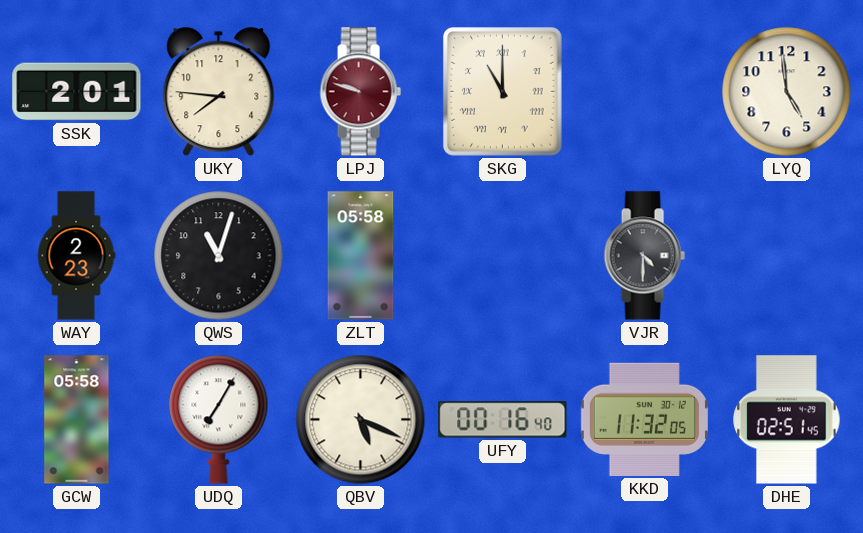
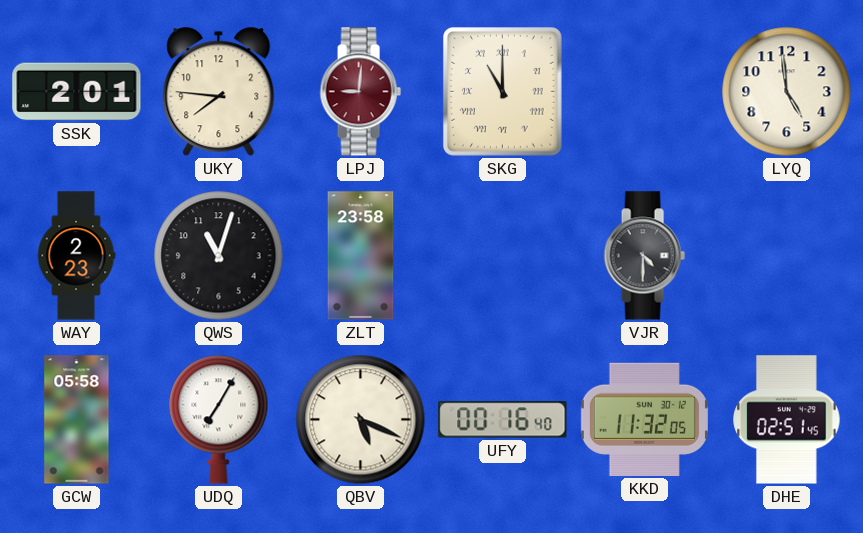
LPJ: 9:48 -> 9:01
ZLT: 05:58 -> 23:58
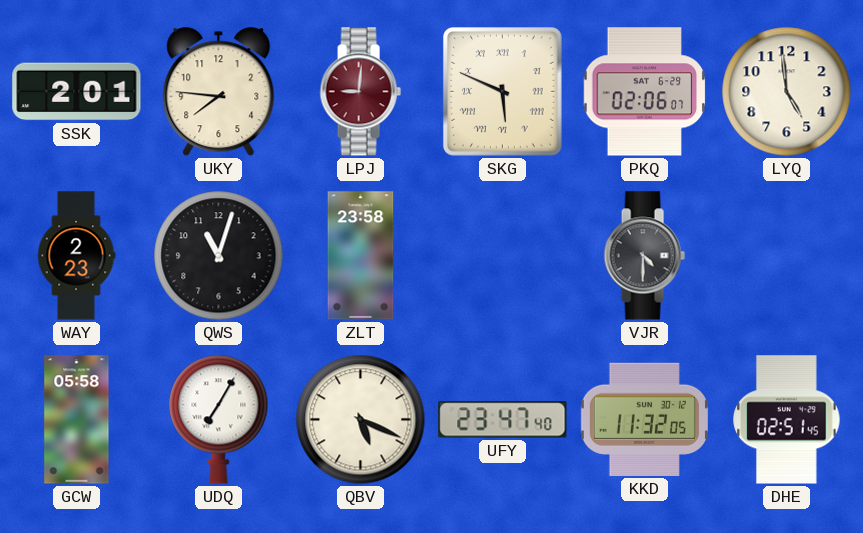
SKG: 11:00 -> 5:49
PKQ: none -> 02:06
UFY: 00:16 -> 23:47
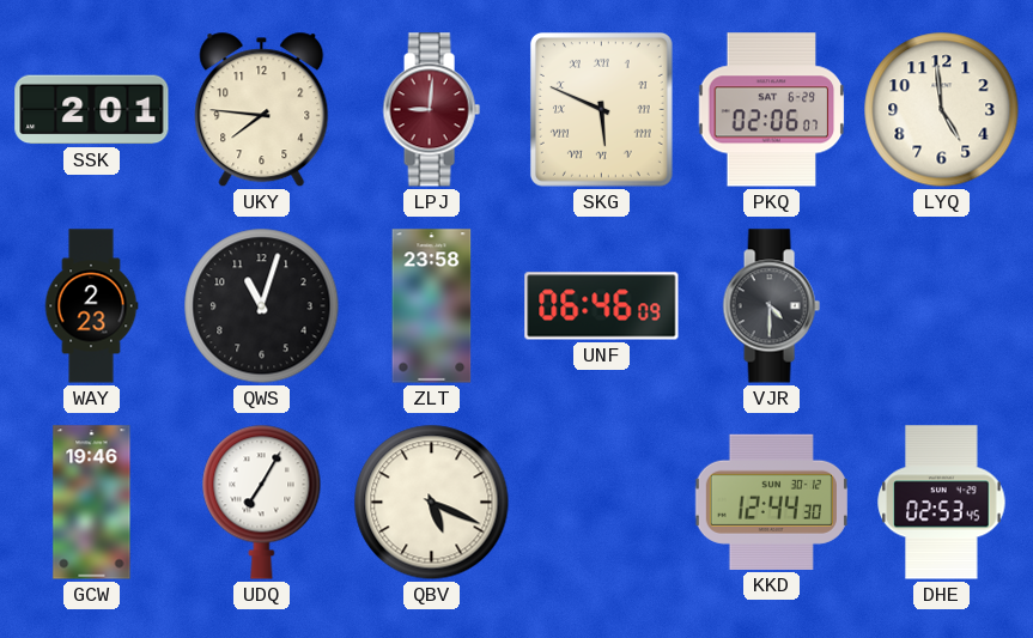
UNF: none -> 06:46
GCW: 05:58 -> 19:46
UFY: 23:47 -> none
KKD: 11:32 -> 12:44
DHE: 02:51 -> 02:53
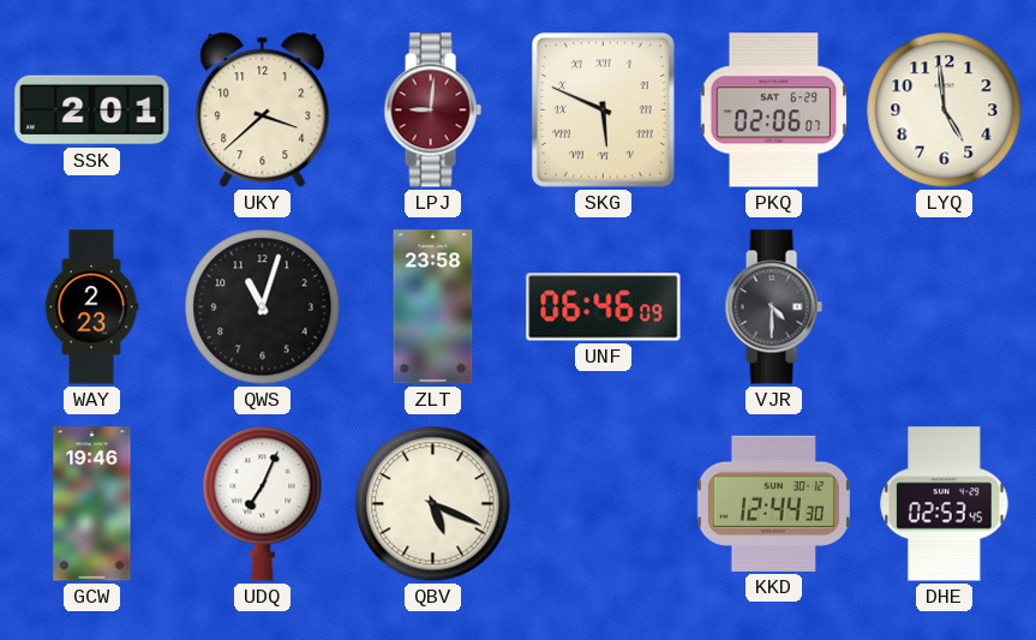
UKY: 7:46 -> 3:38
UDQ: 7:05 -> 7:04
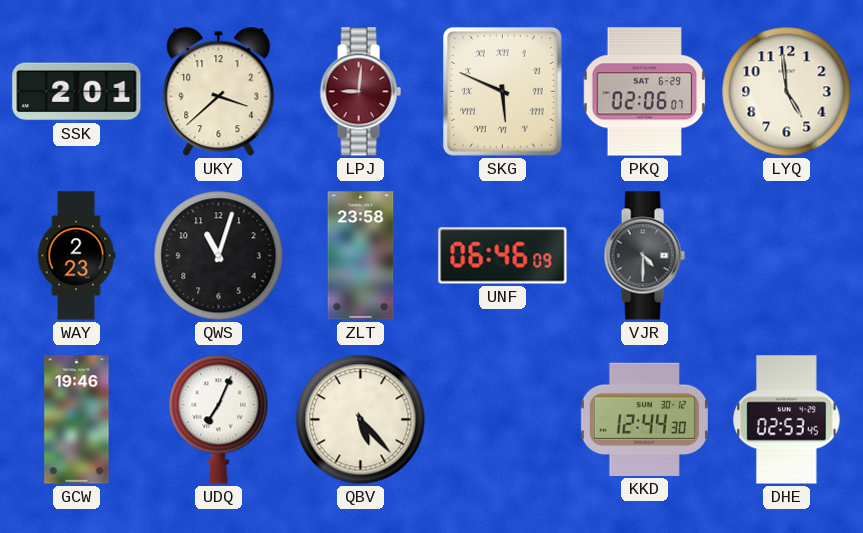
QBV: 5:19 -> 5:23
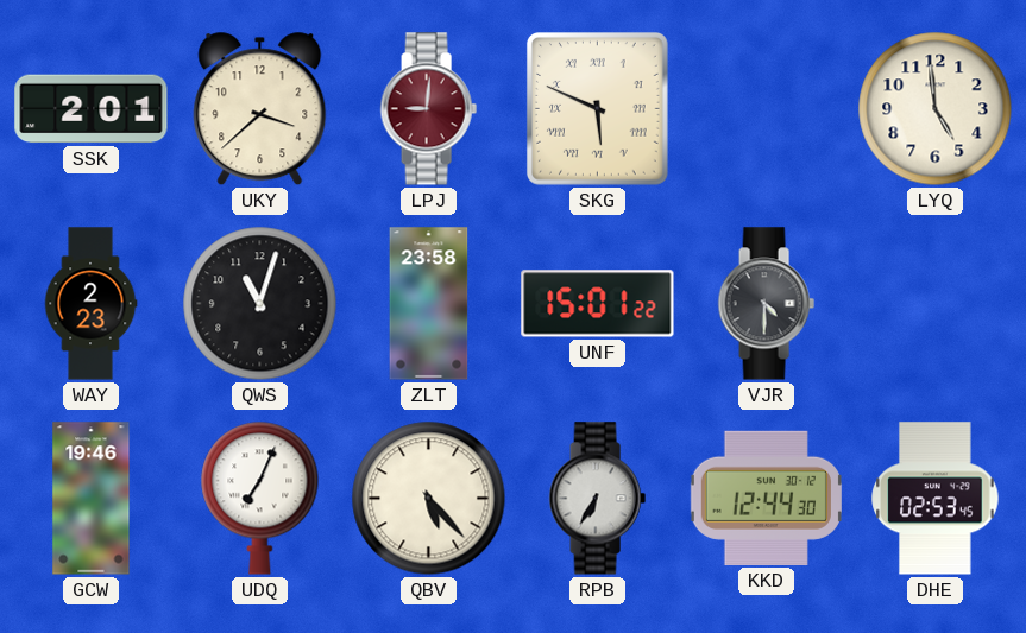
PKQ: 02:06 -> none
UNF: 06:46 -> 15:01
RPB: none -> 6:35
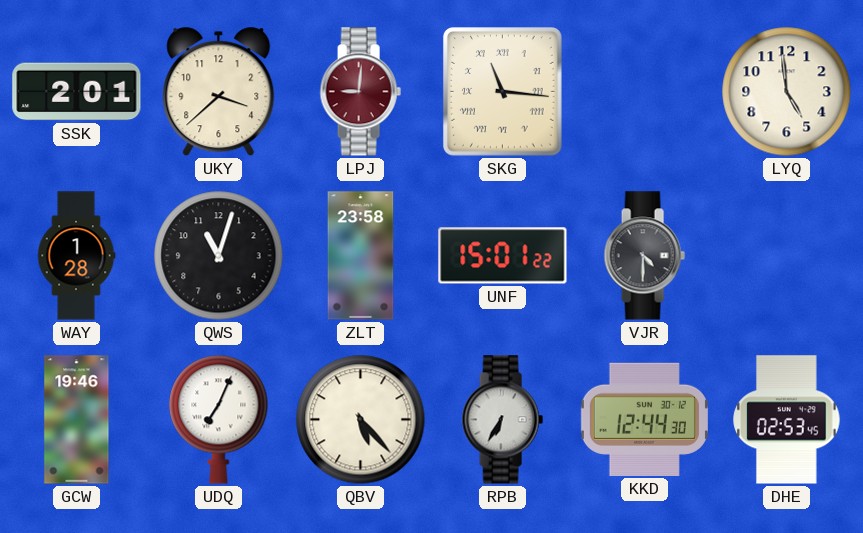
SKG: 5:49 -> 11:16
WAY: 2:23 -> 1:28
